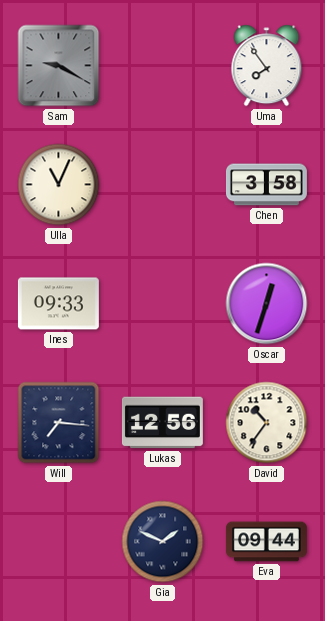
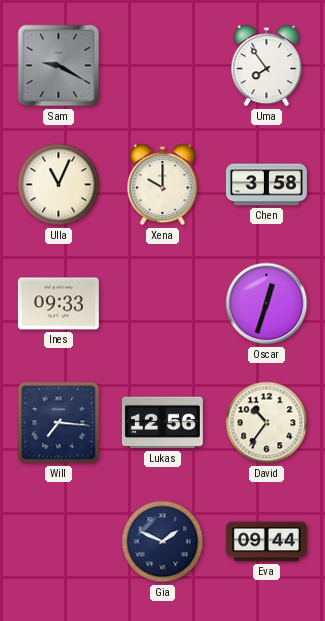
Xena: none -> 10:00
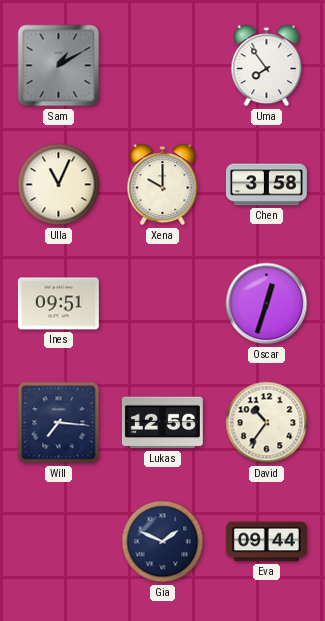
Sam: 9:20 -> 1:10
Ines: 09:33 -> 09:51
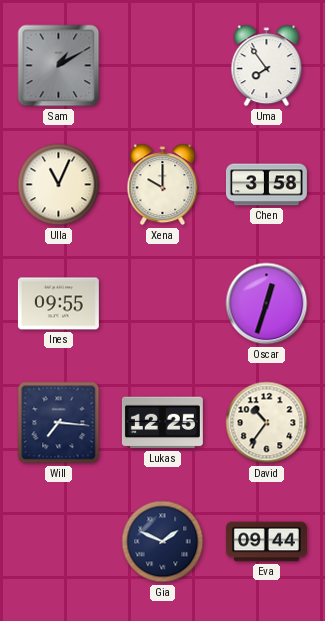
Ines: 09:51 -> 09:55
Lukas: 12:56 -> 12:25
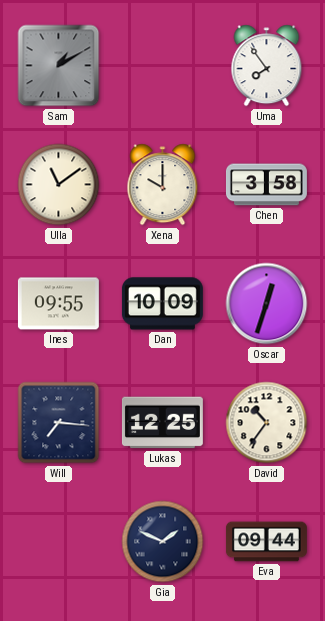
Ulla: 11:04 -> 11:09
Dan: none -> 10:09
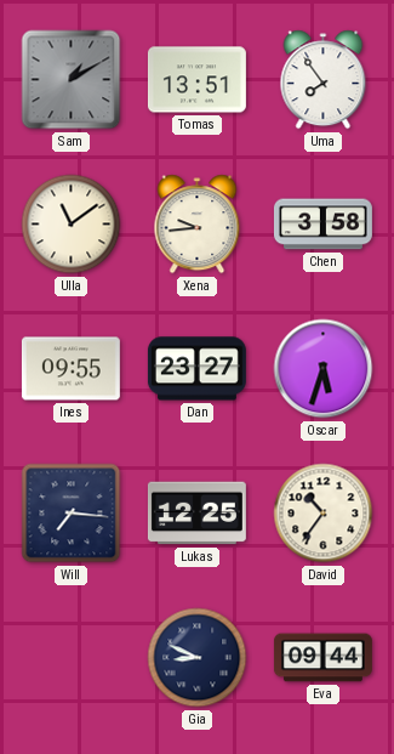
Tomas: none -> 13:51
Xena: 10:00 -> 9:44
Dan: 10:09 -> 23:27
Oscar: 12:33 -> 5:33
Gia: 1:49 -> 8:49
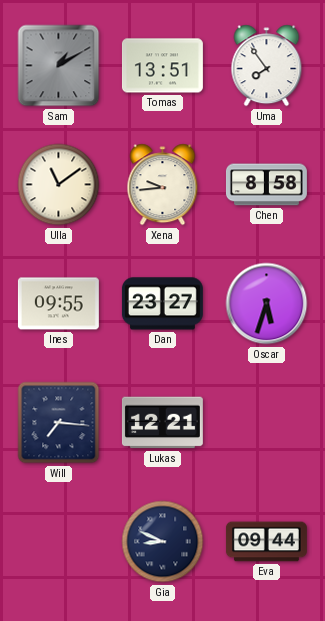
Chen: 3:58 -> 8:58
Lukas: 12:25 -> 12:21
David: 10:36 -> none
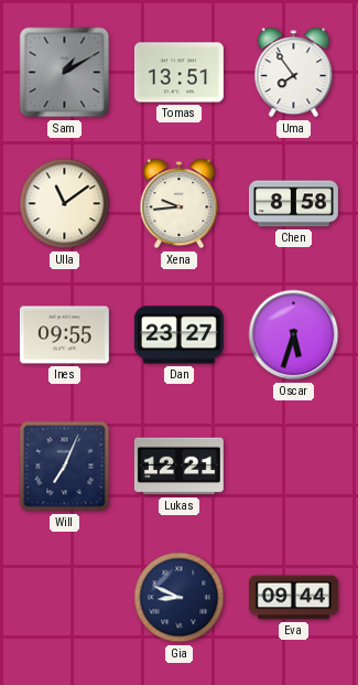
Will: 7:16 -> 7:04
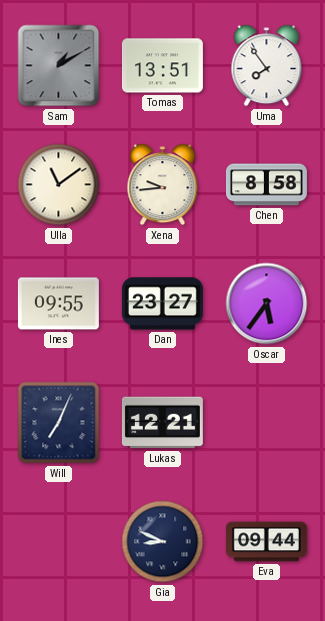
Oscar: 5:33 -> 5:36
